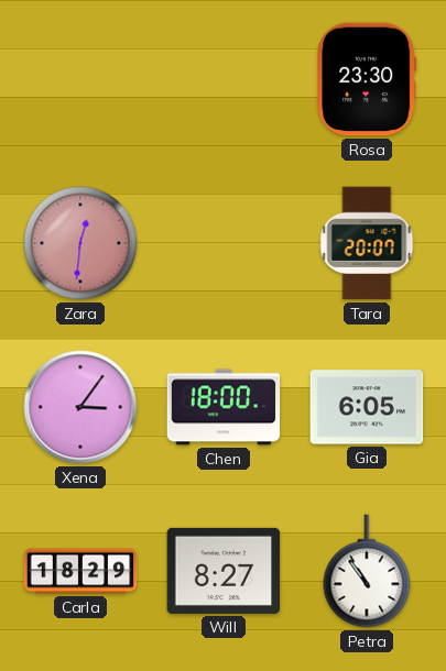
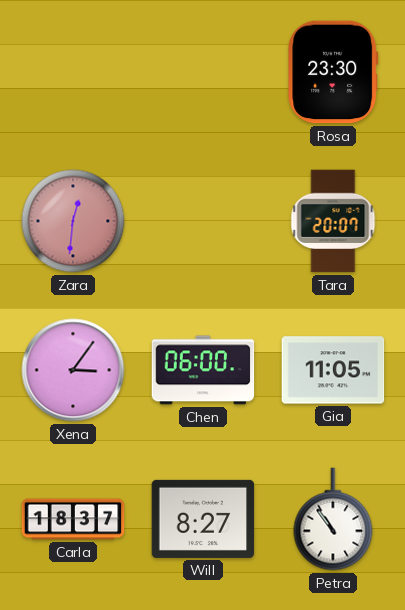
Chen: 18:00 -> 06:00
Gia: 6:05 -> 11:05
Carla: 18:29 -> 18:37
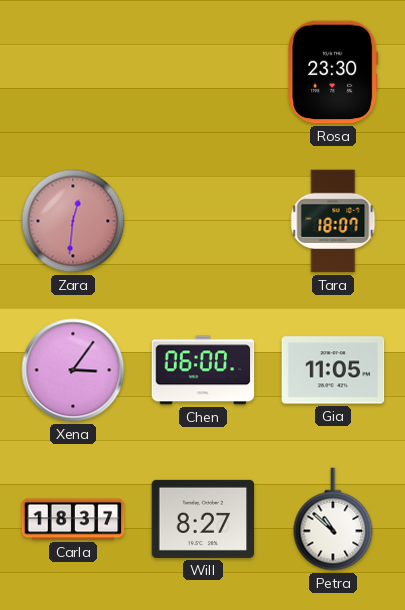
Tara: 20:07 -> 18:07
Petra: 10:54 -> 10:52
